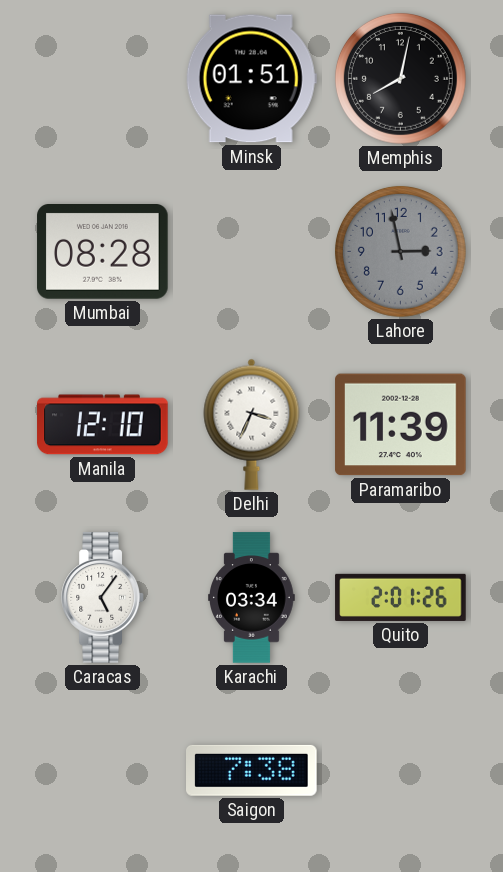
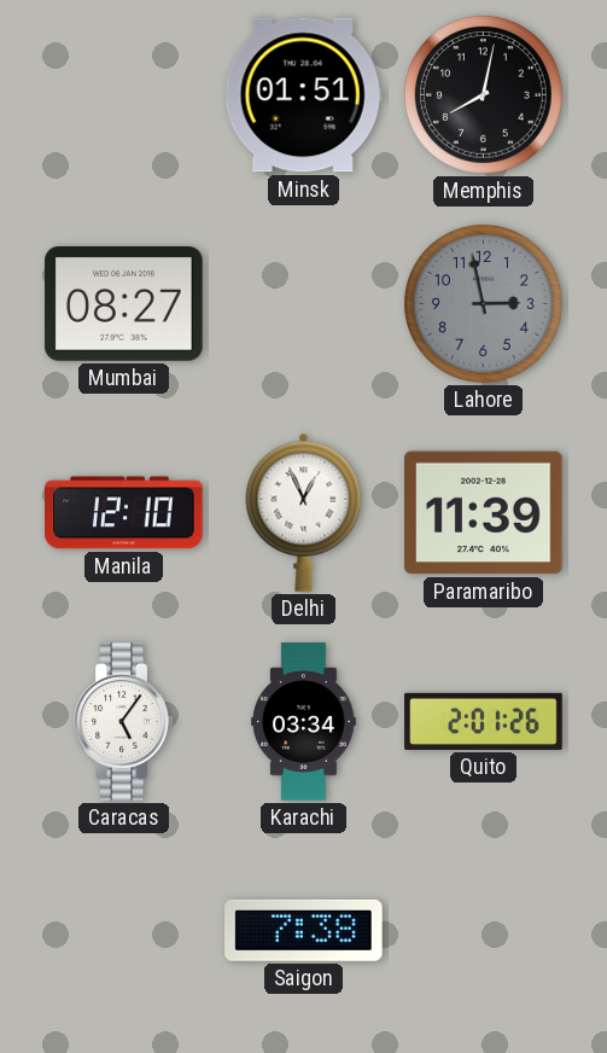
Mumbai: 08:28 -> 08:27
Delhi: 3:34 -> 12:56
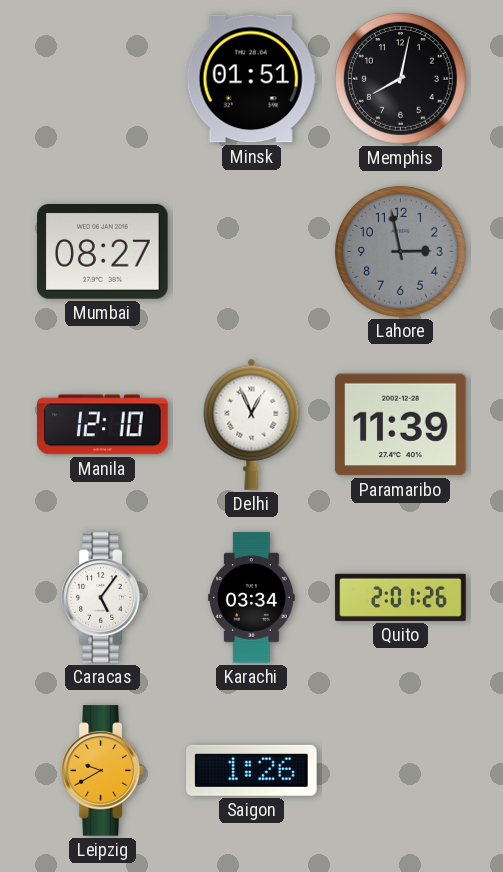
Leipzig: none -> 9:40
Saigon: 7:38 -> 1:26
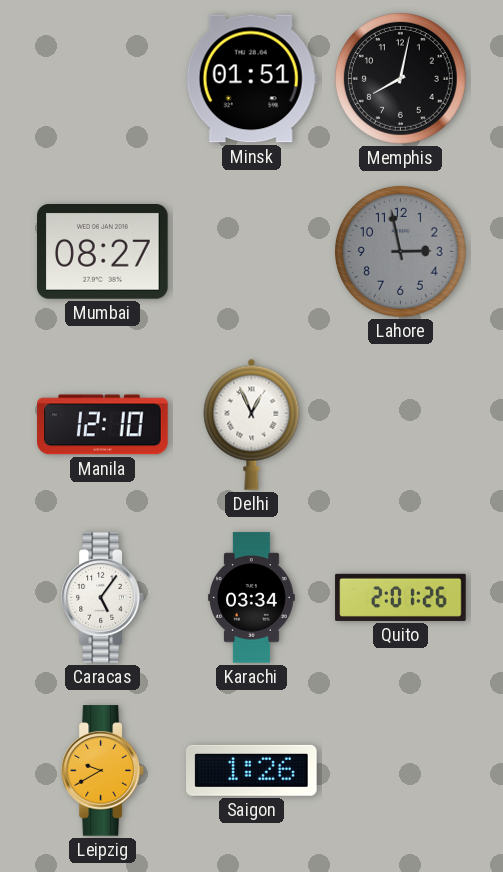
Paramaribo: 11:39 -> none
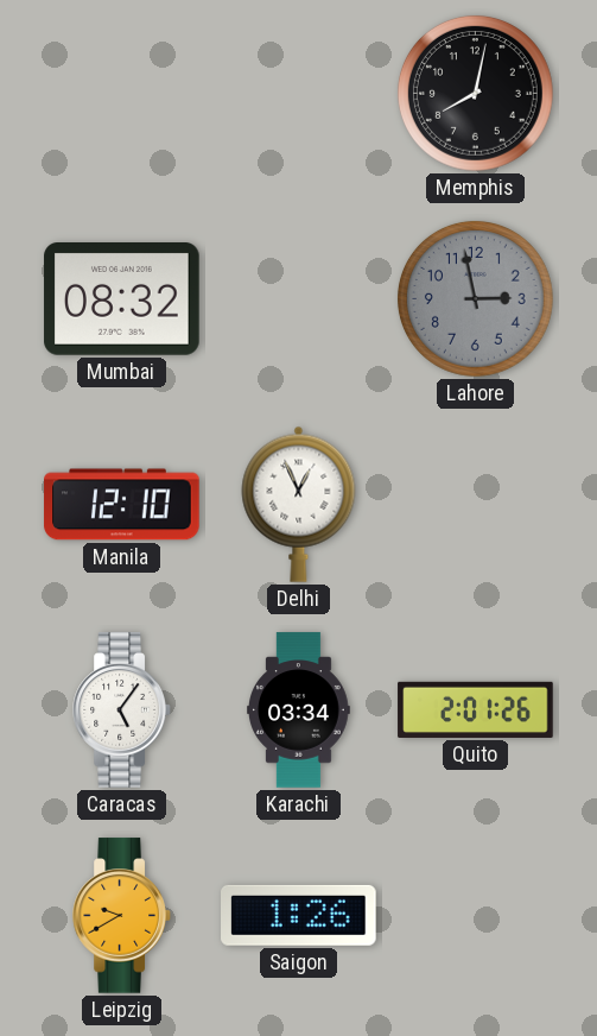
Minsk: 01:51 -> none
Mumbai: 08:27 -> 08:32
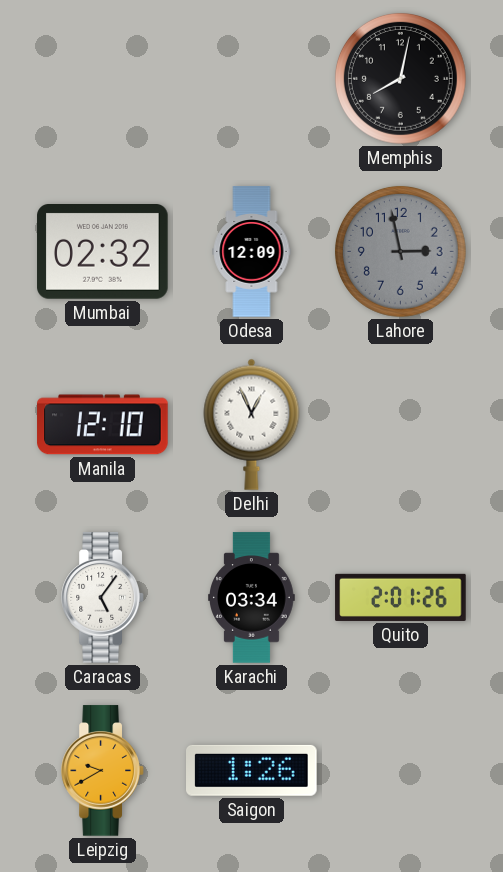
Mumbai: 08:32 -> 02:32
Odesa: none -> 12:09
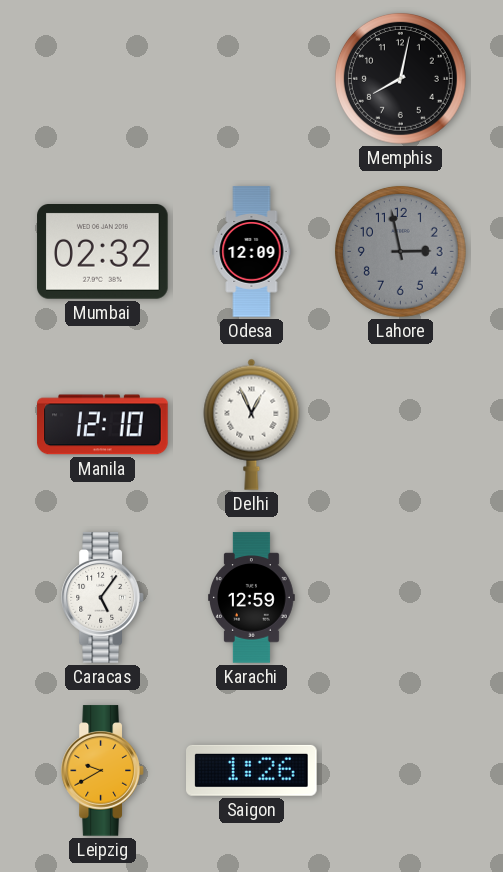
Karachi: 03:34 -> 12:59
Quito: 2:01 -> none
